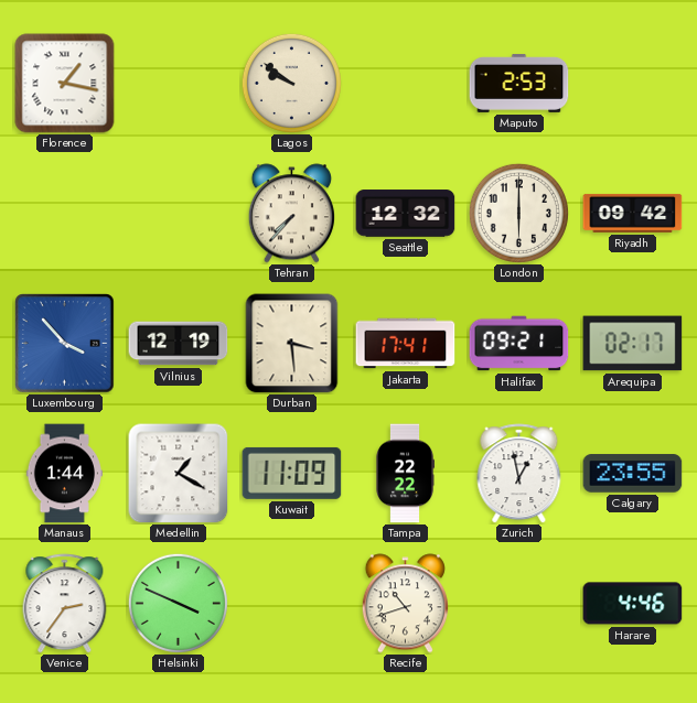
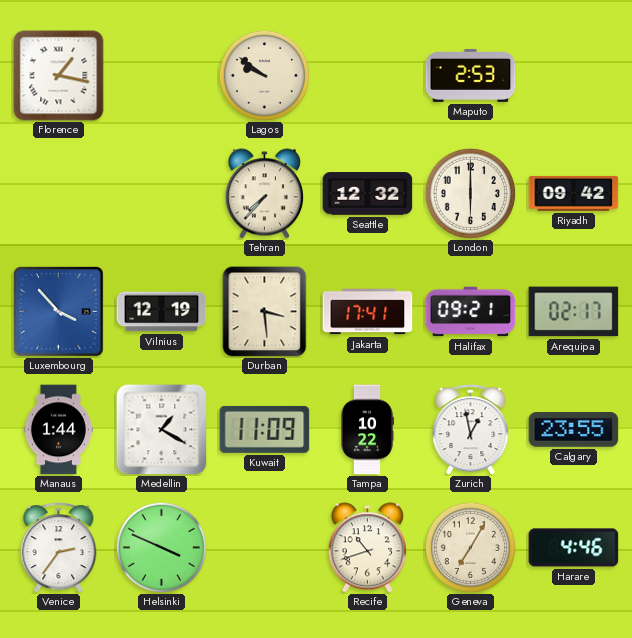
Tampa: 22:22 -> 10:22
Geneva: none -> 7:05
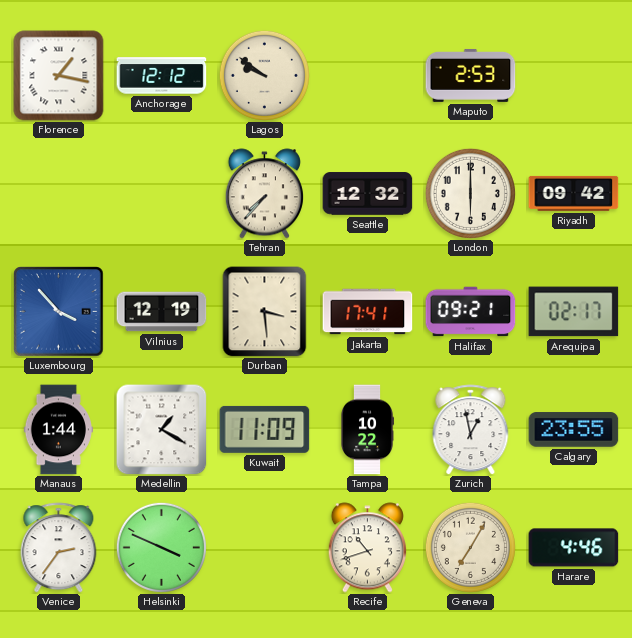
Anchorage: none -> 12:12
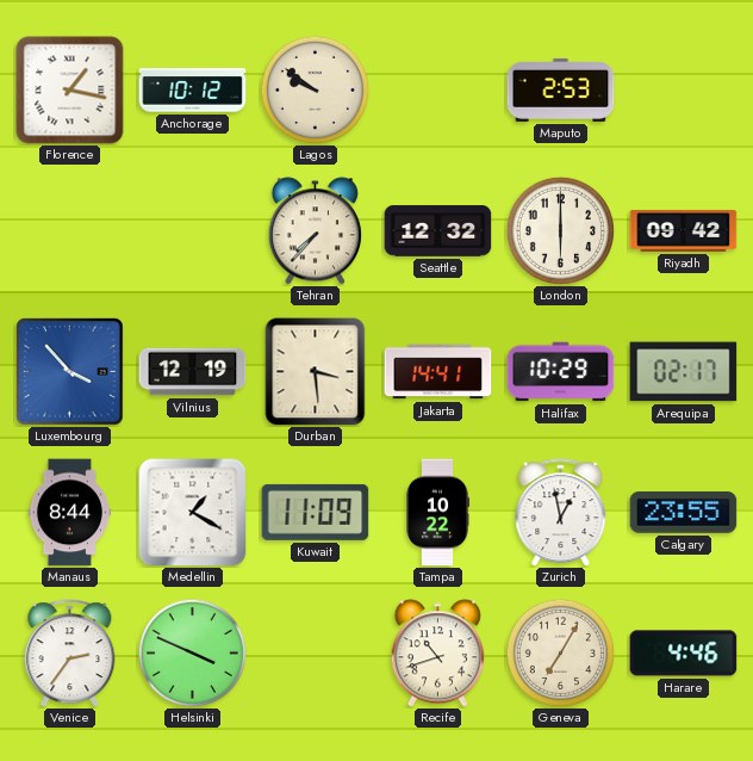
Anchorage: 12:12 -> 10:12
Jakarta: 17:41 -> 14:41
Halifax: 09:21 -> 10:29
Manaus: 1:44 -> 8:44
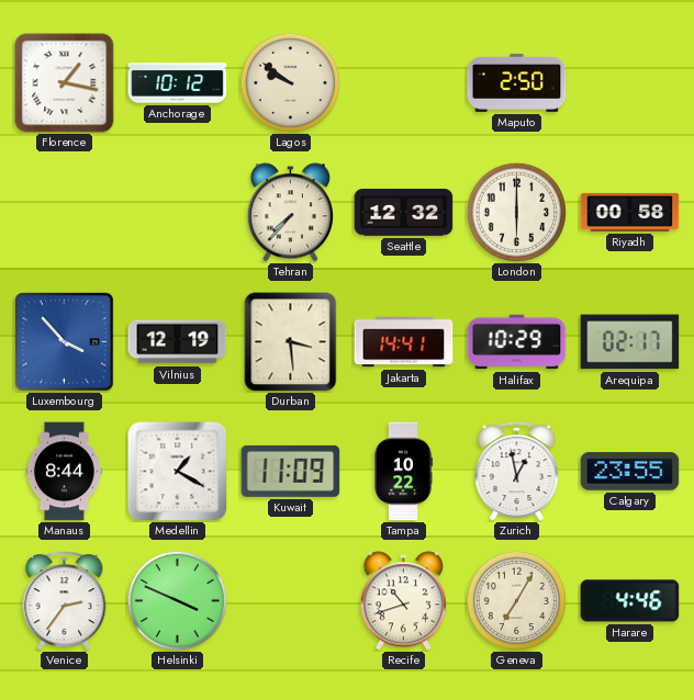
Maputo: 2:53 -> 2:50
Riyadh: 09:42 -> 00:58
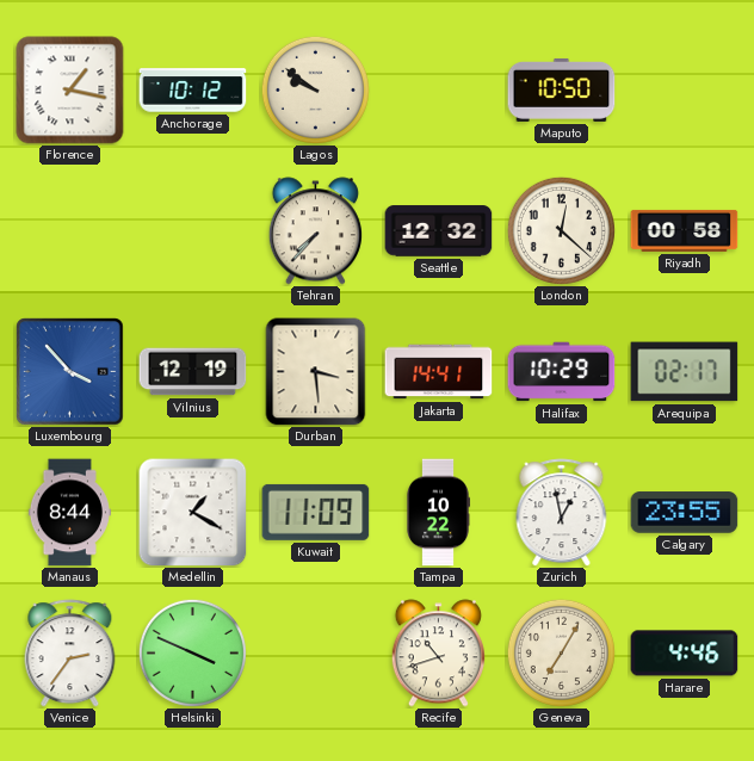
Maputo: 2:50 -> 10:50
London: 6:00 -> 12:22
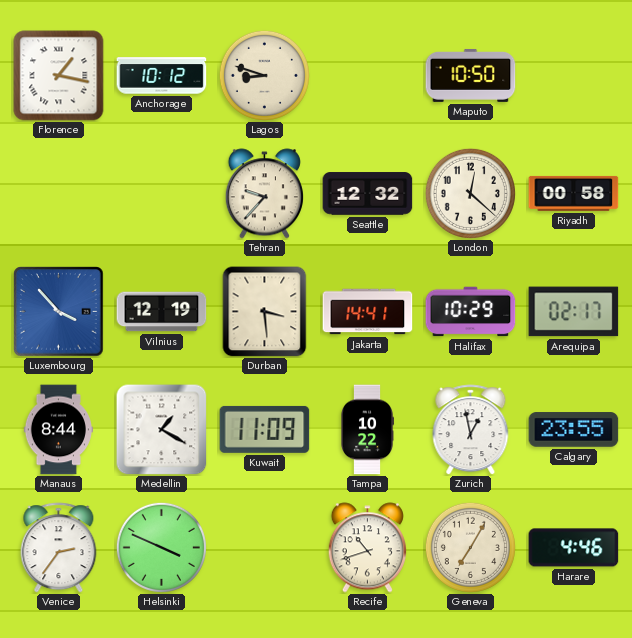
Lagos: 9:51 -> 8:48
Tehran: 7:37 -> 9:37
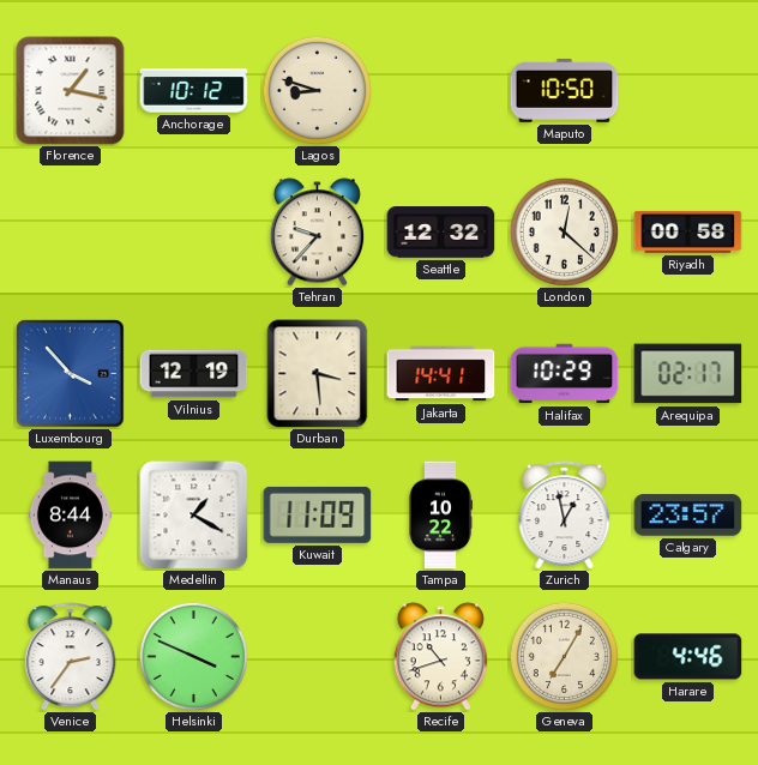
Calgary: 23:55 -> 23:57
